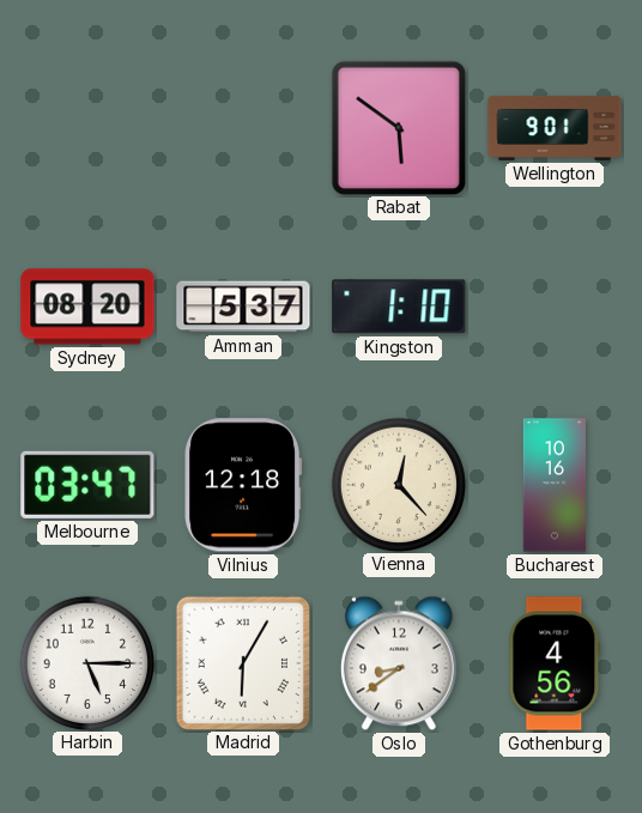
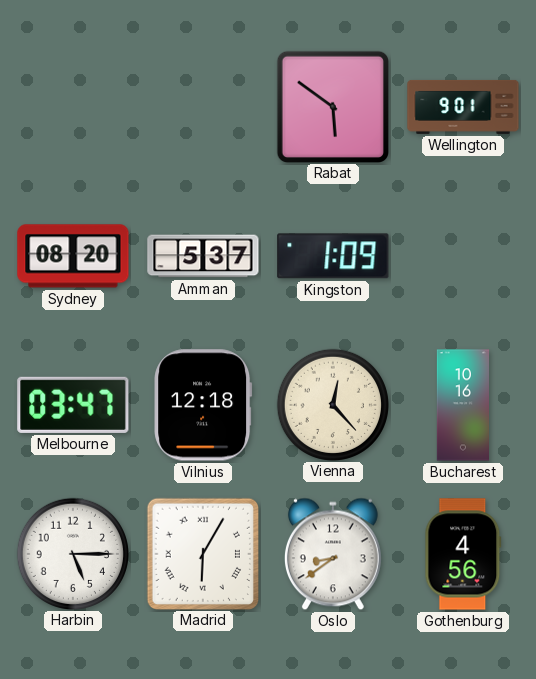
Kingston: 1:10 -> 1:09
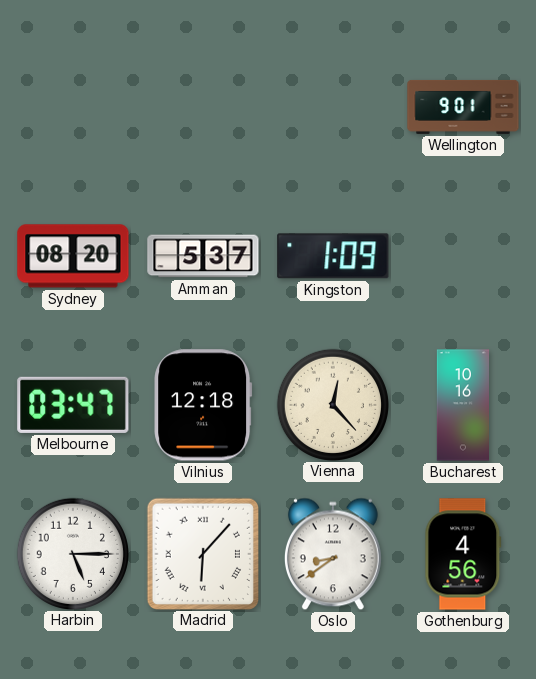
Rabat: 5:51 -> none
Madrid: 6:05 -> 6:07
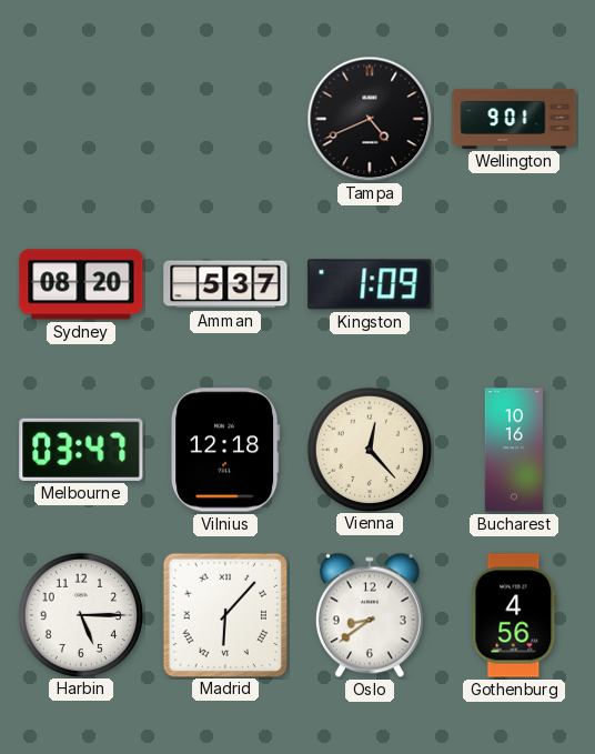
Tampa: none -> 4:41
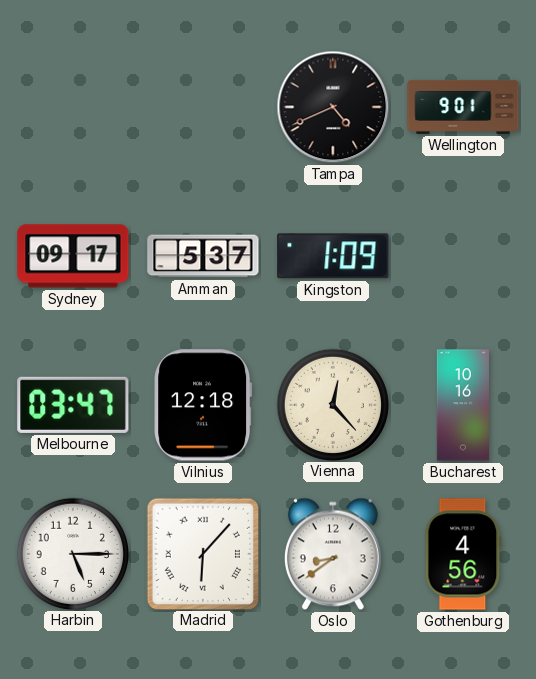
Sydney: 08:20 -> 09:17
